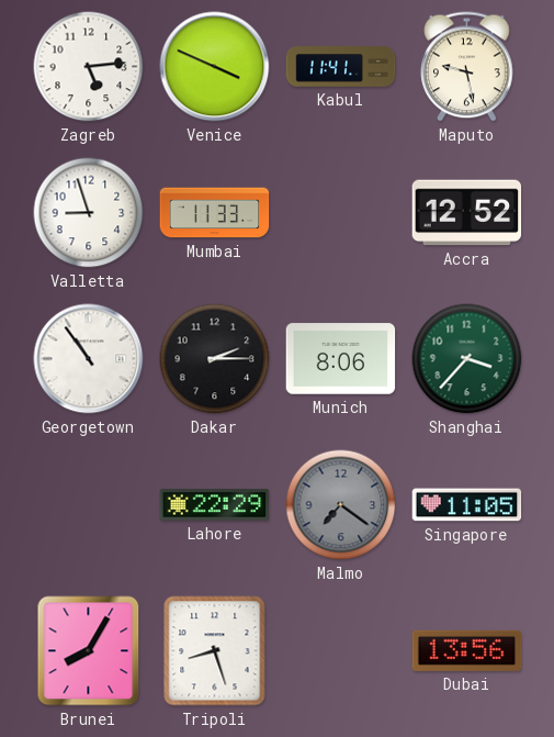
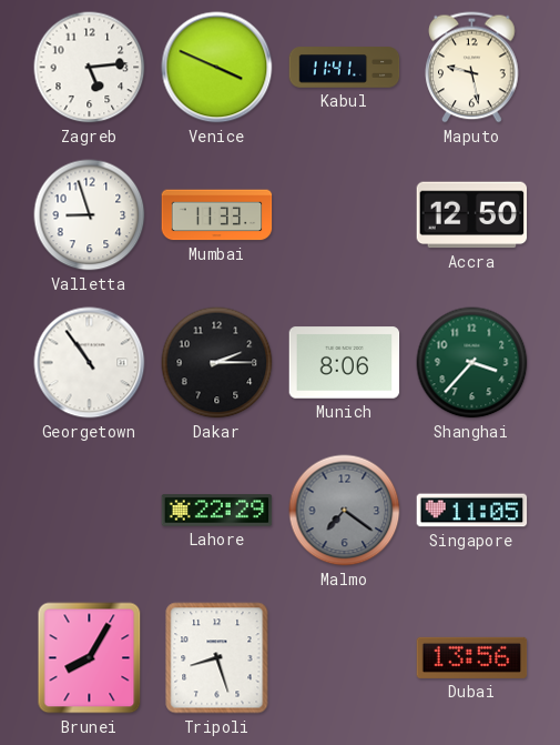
Accra: 12:52 -> 12:50
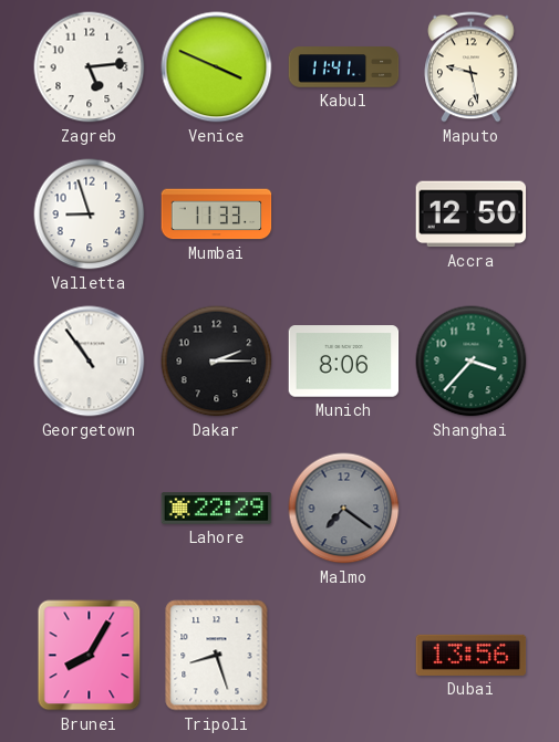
Singapore: 11:05 -> none
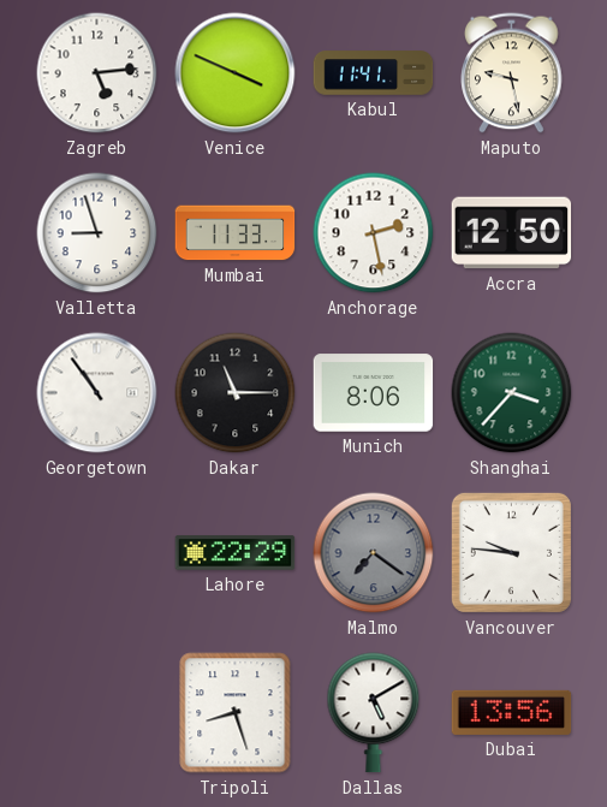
Anchorage: none -> 2:28
Dakar: 2:15 -> 11:15
Vancouver: none -> 9:46
Brunei: 8:05 -> none
Dallas: none -> 5:10
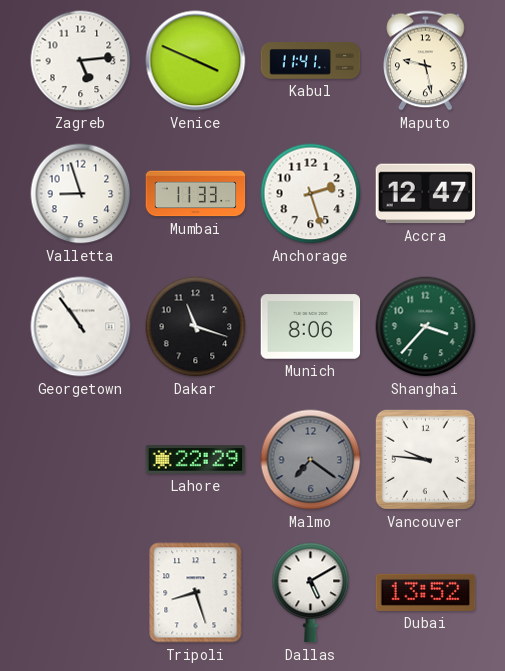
Anchorage: 2:28 -> 2:27
Accra: 12:50 -> 12:47
Dakar: 11:15 -> 11:18
Dubai: 13:56 -> 13:52
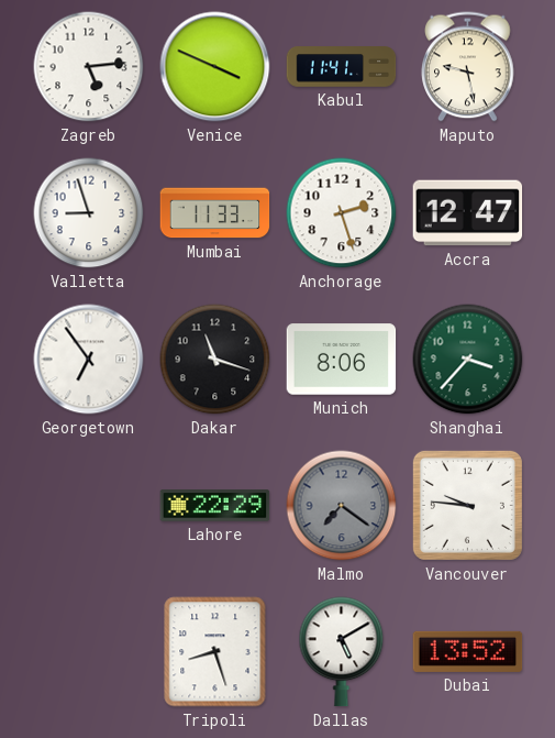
Georgetown: 10:54 -> 6:54
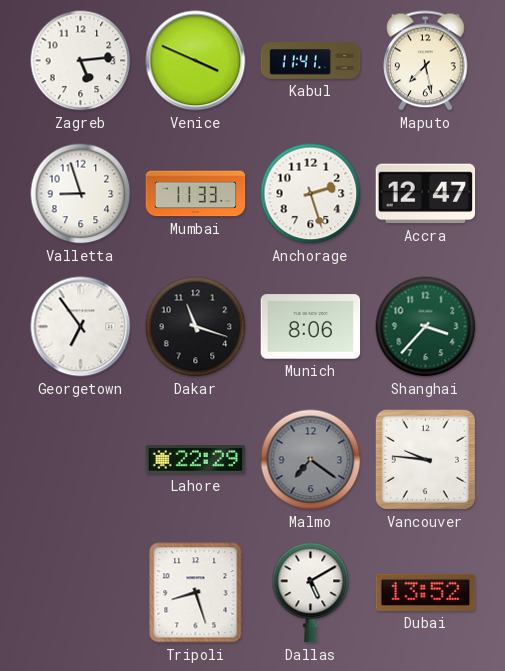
Maputo: 9:28 -> 7:28
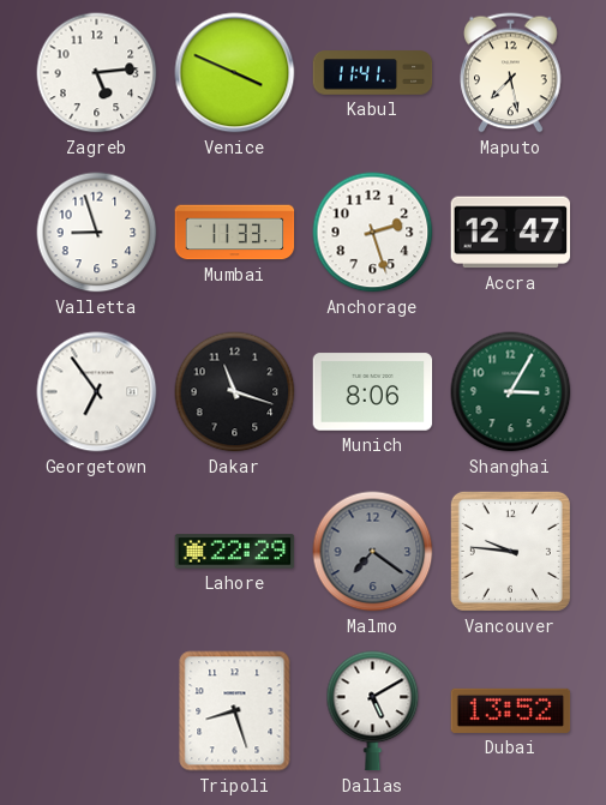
Shanghai: 3:37 -> 3:05
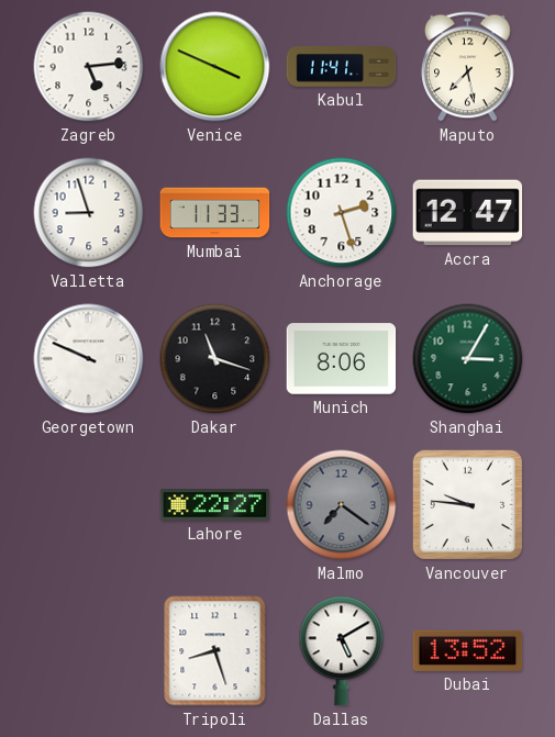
Georgetown: 6:54 -> 9:49
Lahore: 22:29 -> 22:27
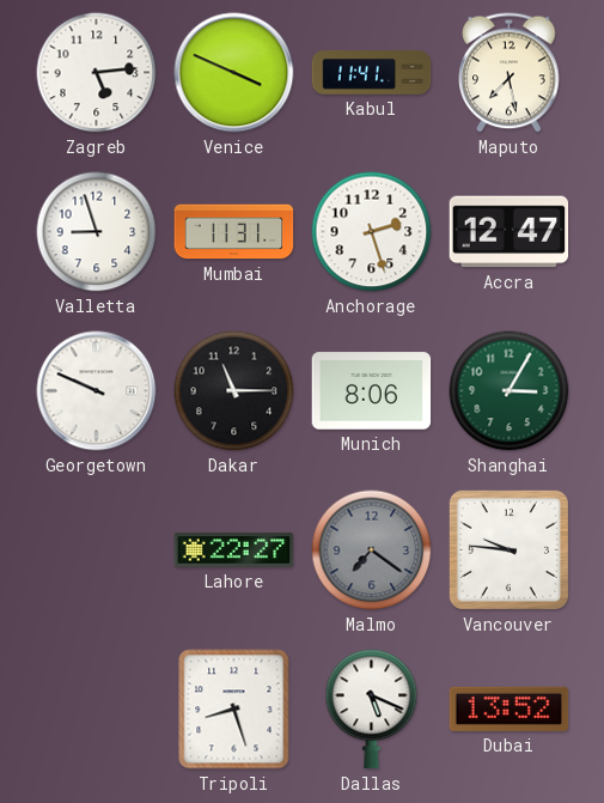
Mumbai: 11:33 -> 11:31
Dakar: 11:18 -> 11:15
Dallas: 5:10 -> 5:19
